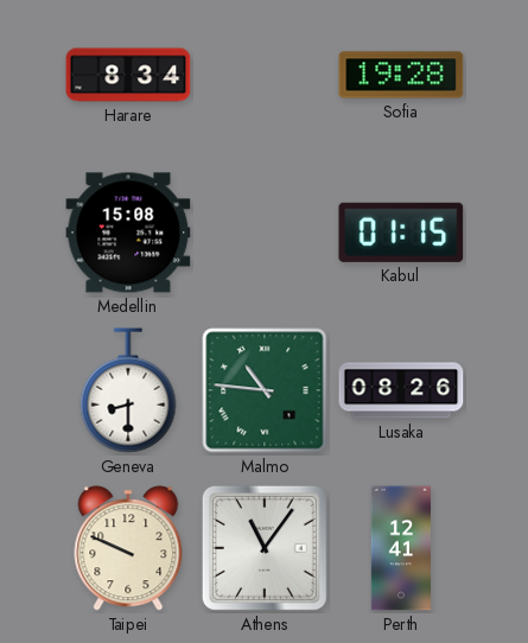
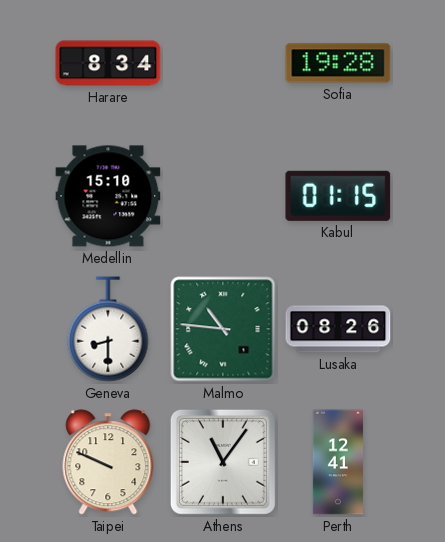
Medellin: 15:08 -> 15:10
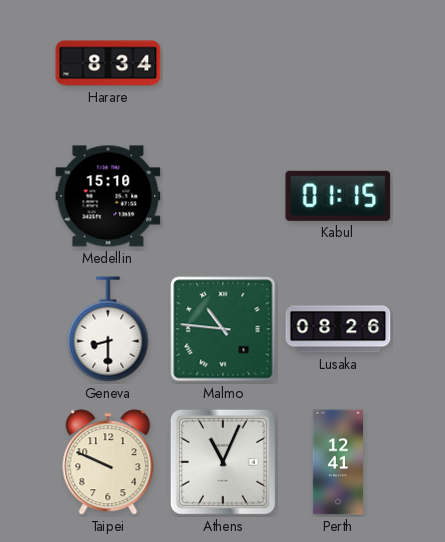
Sofia: 19:28 -> none
Athens: 11:06 -> 11:04
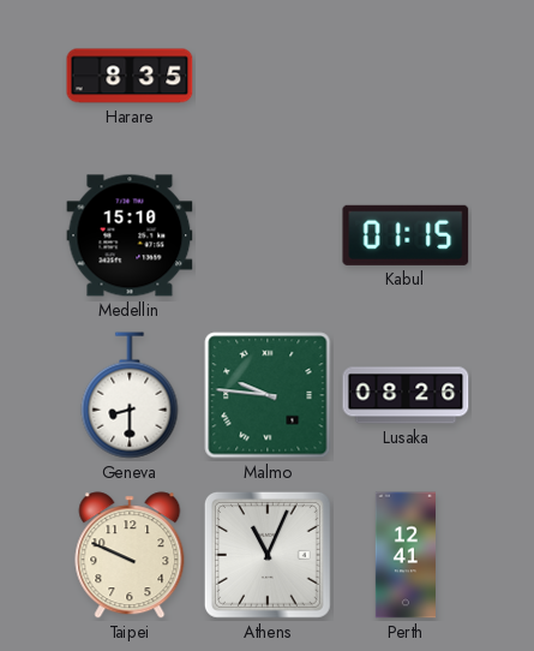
Harare: 8:34 -> 8:35
Malmo: 10:46 -> 9:46
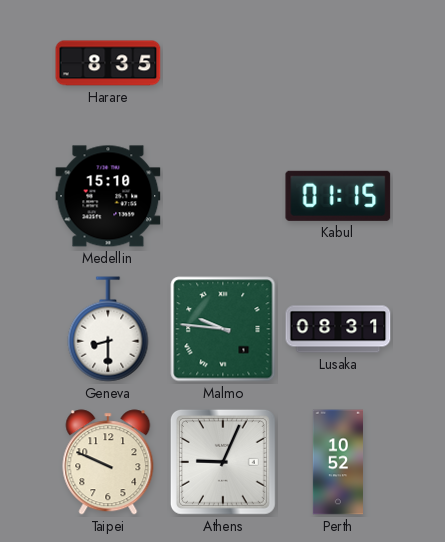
Lusaka: 08:26 -> 08:31
Athens: 11:04 -> 9:04
Perth: 12:41 -> 10:52
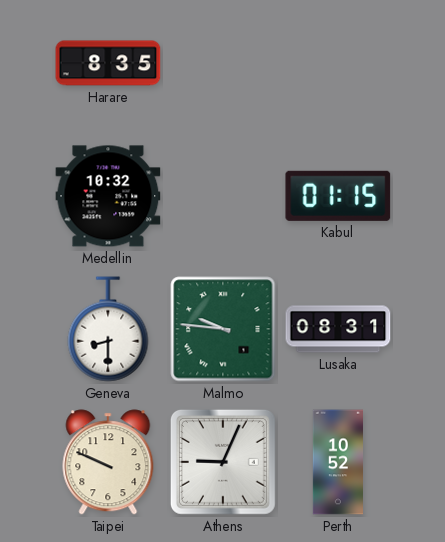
Medellin: 15:10 -> 10:32
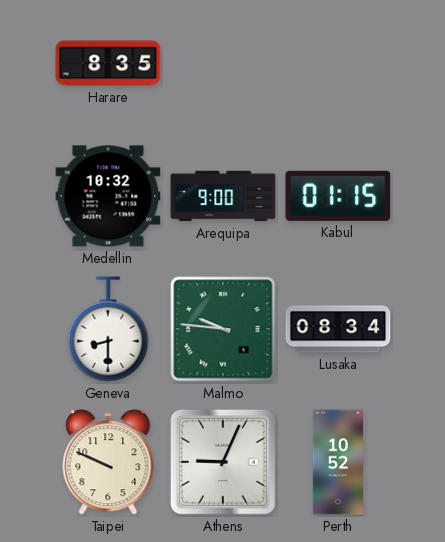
Arequipa: none -> 9:00
Lusaka: 08:31 -> 08:34
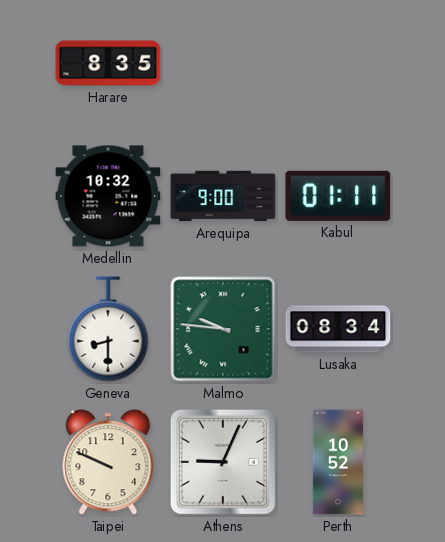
Kabul: 01:15 -> 01:11
